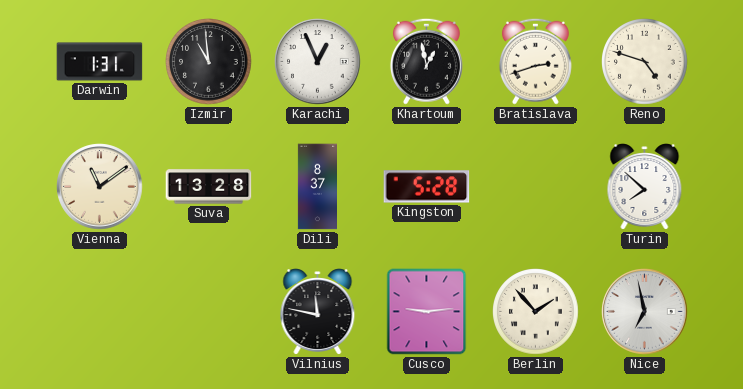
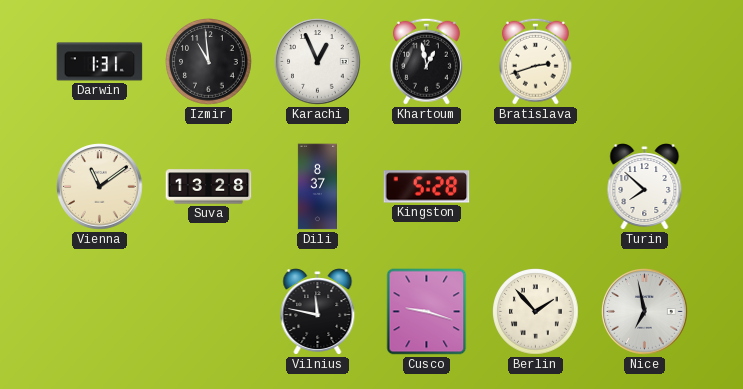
Reno: 4:48 -> none
Cusco: 9:14 -> 9:18
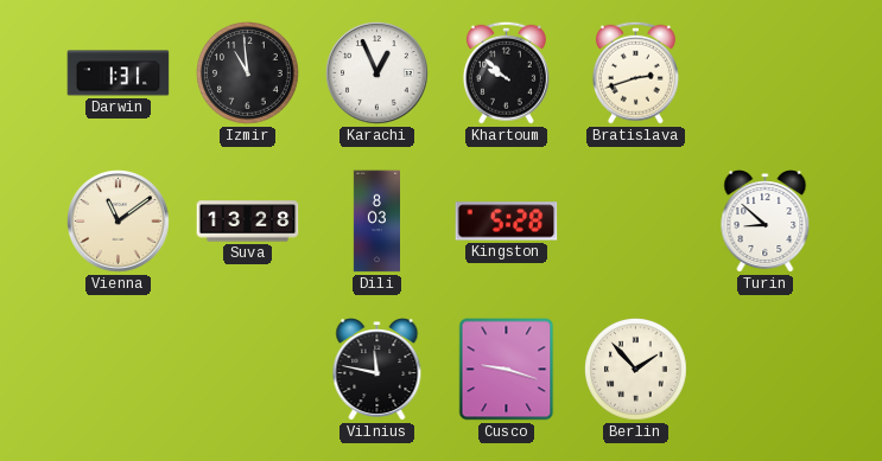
Khartoum: 12:58 -> 9:52
Dili: 8:37 -> 8:03
Turin: 7:52 -> 8:52
Nice: 6:58 -> none
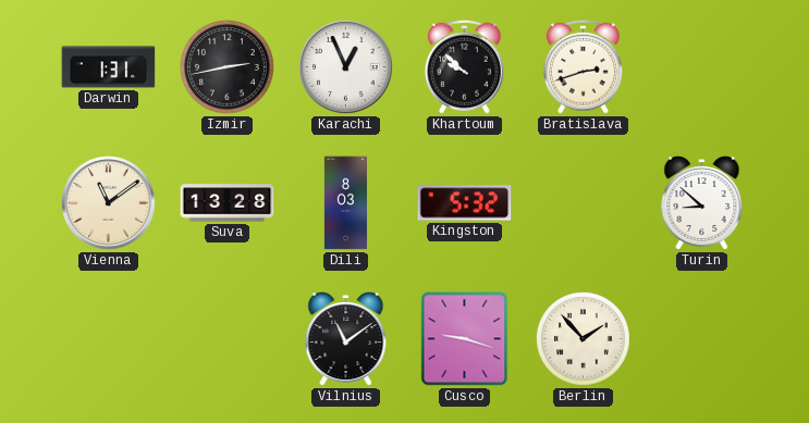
Izmir: 10:59 -> 2:43
Kingston: 5:28 -> 5:32
Vilnius: 11:47 -> 11:09
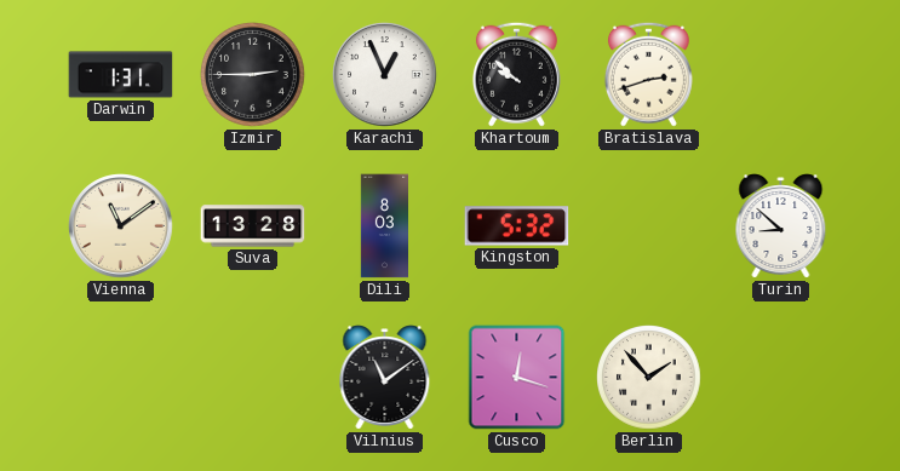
Izmir: 2:43 -> 2:45
Cusco: 9:18 -> 12:18
